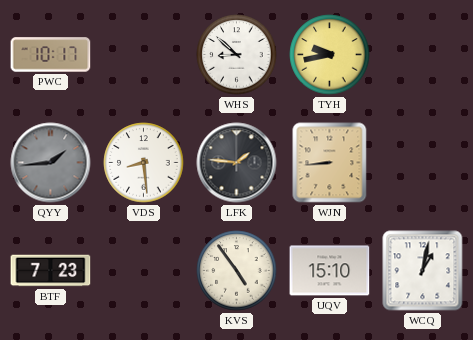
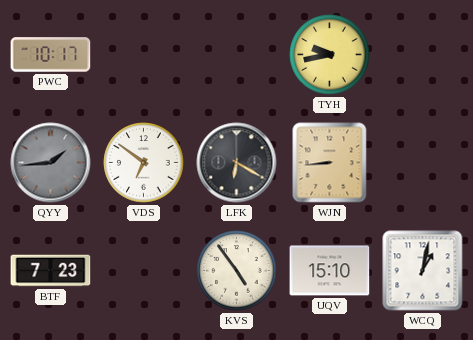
WHS: 8:52 -> none
VDS: 8:29 -> 6:51
LFK: 1:46 -> 6:20
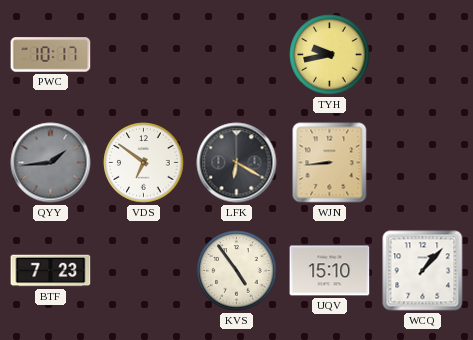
WCQ: 1:02 -> 1:07
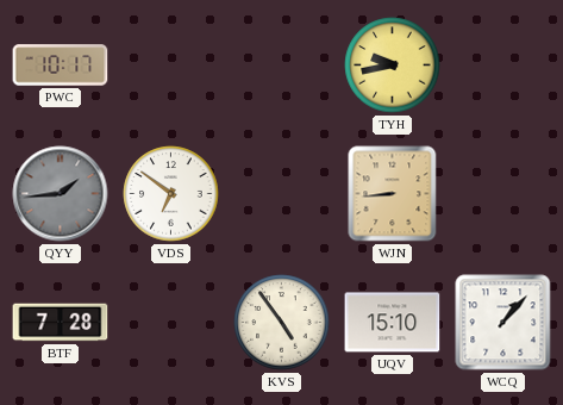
LFK: 6:20 -> none
BTF: 7:23 -> 7:28
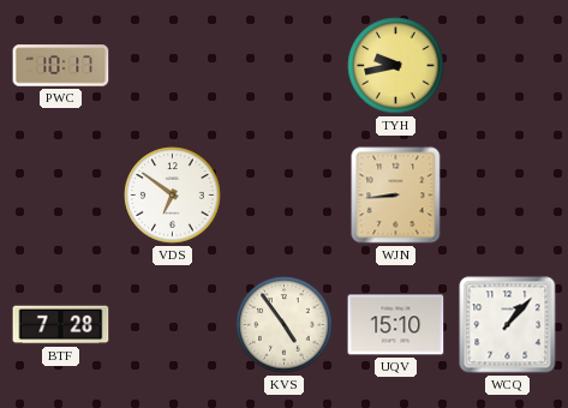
QYY: 1:44 -> none
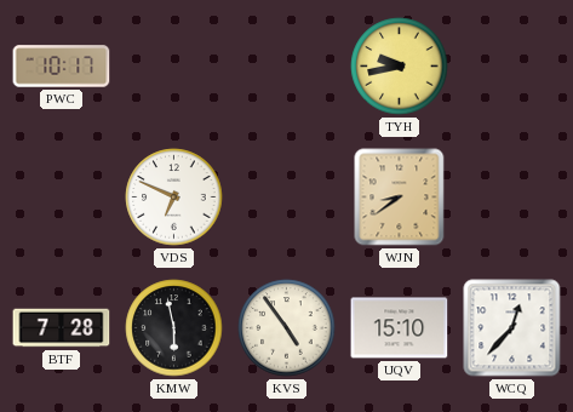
VDS: 6:51 -> 6:49
WJN: 8:44 -> 8:39
KMW: none -> 5:58
WCQ: 1:07 -> 12:37
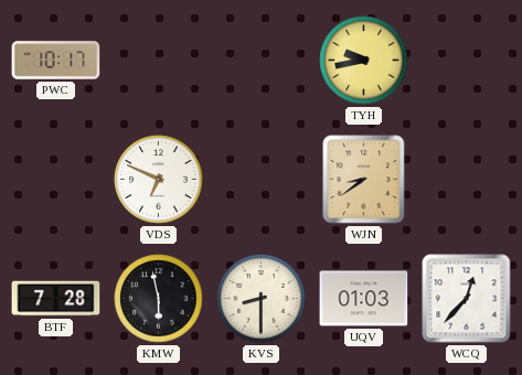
KVS: 4:54 -> 8:30
UQV: 15:10 -> 01:03
